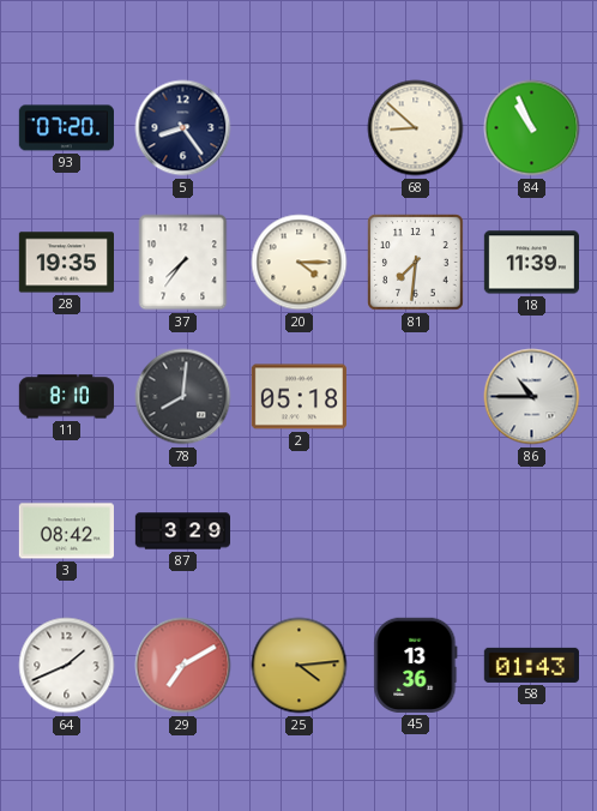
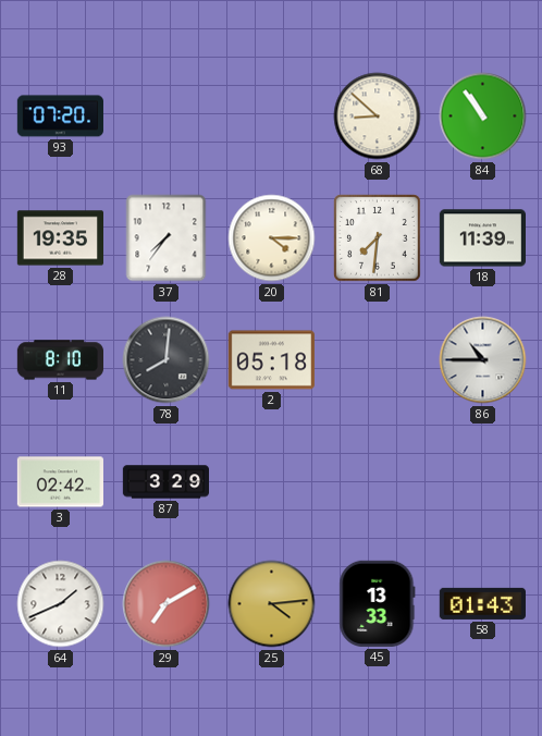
5: 8:24 -> none
84: 10:56 -> 10:54
3: 08:42 -> 02:42
45: 13:36 -> 13:33
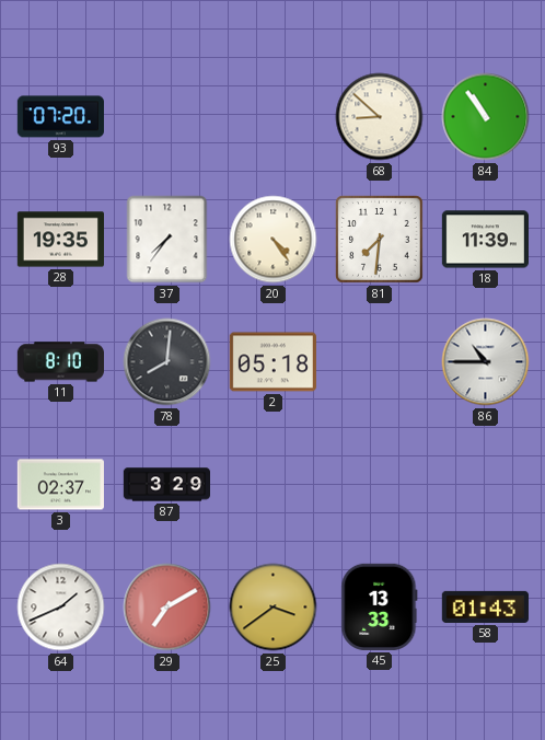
20: 4:15 -> 4:24
3: 02:42 -> 02:37
25: 4:14 -> 3:39
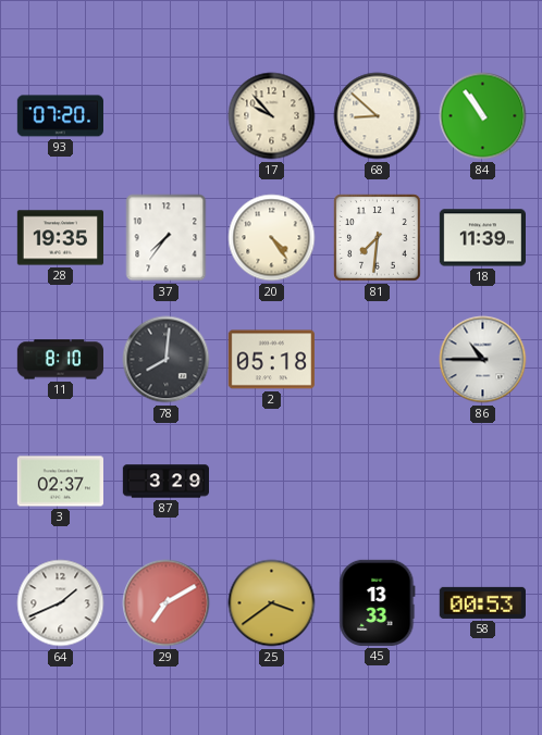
17: none -> 9:53
58: 01:43 -> 00:53
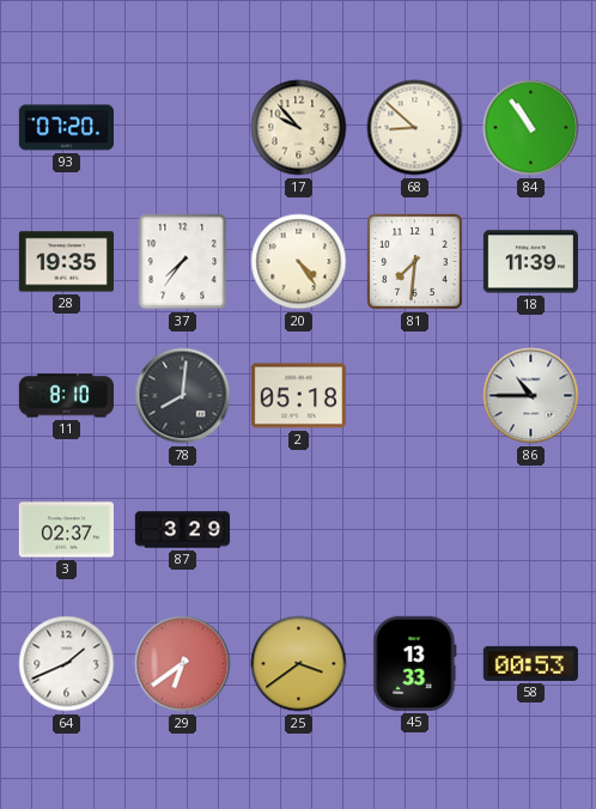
29: 7:10 -> 6:39
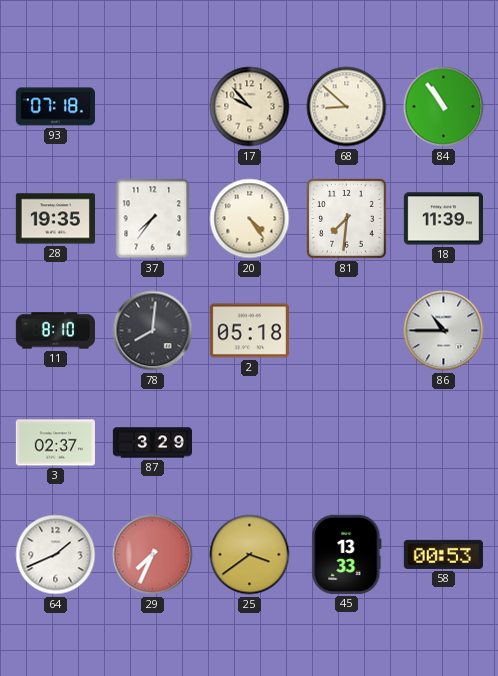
93: 07:20 -> 07:18
29: 6:39 -> 7:34
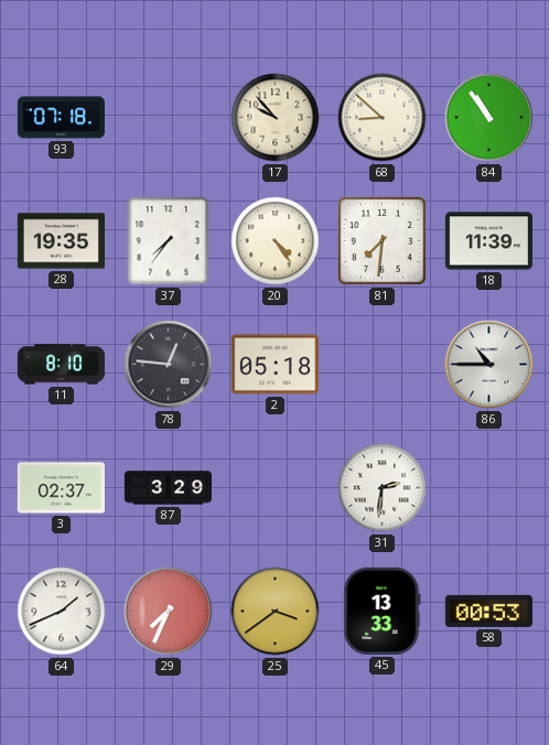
78: 8:01 -> 12:46
31: none -> 2:31
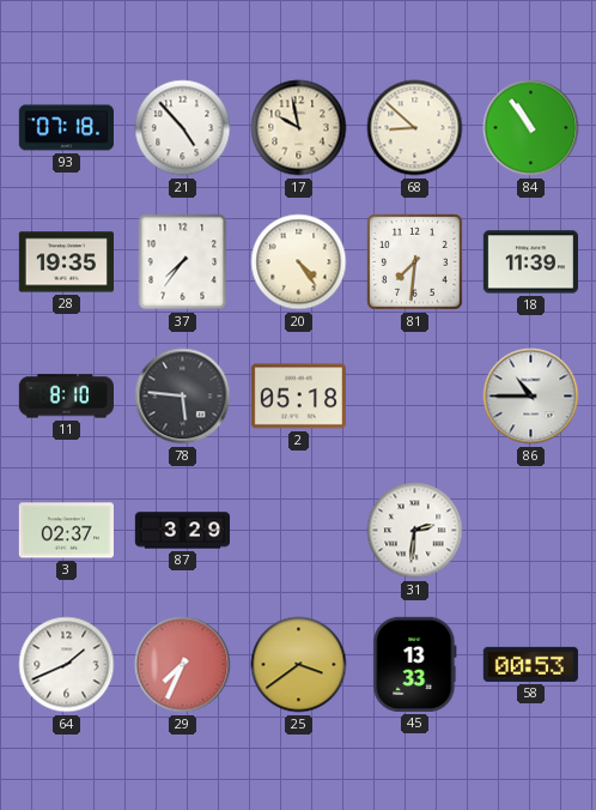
21: none -> 4:53
17: 9:53 -> 9:58
78: 12:46 -> 5:46
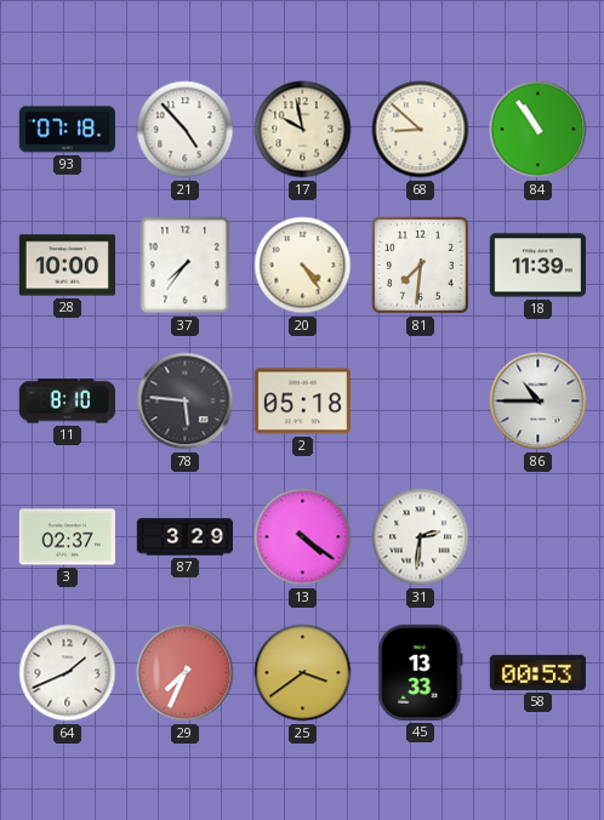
28: 19:35 -> 10:00
13: none -> 4:21
